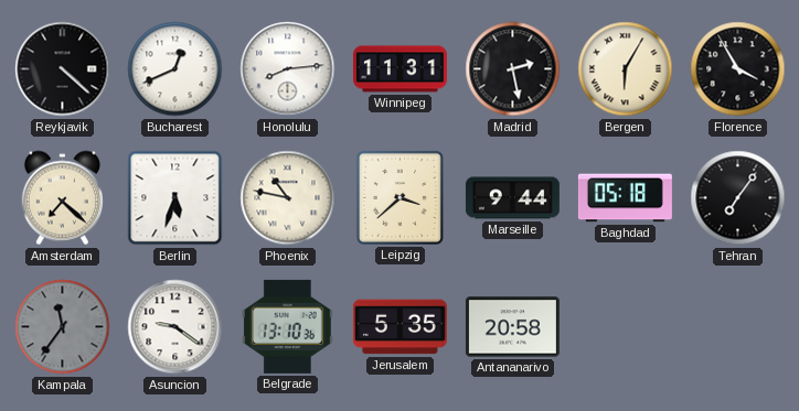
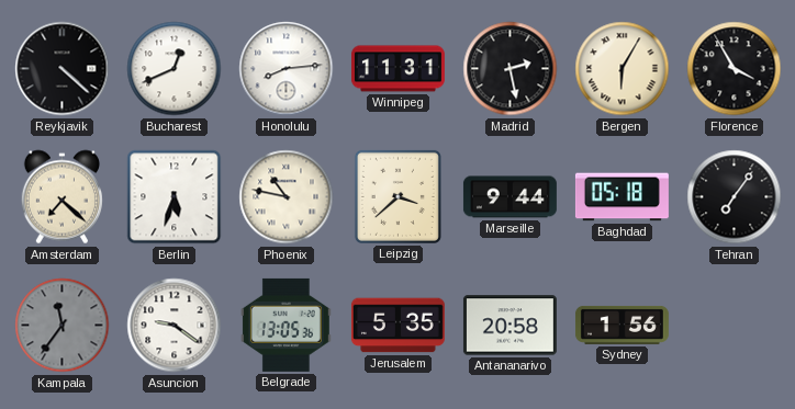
Belgrade: 13:10 -> 13:05
Sydney: none -> 1:56
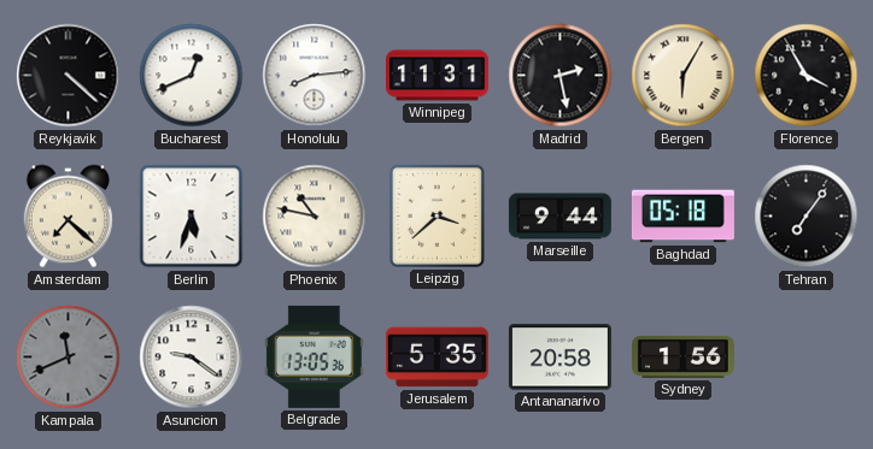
Kampala: 11:36 -> 11:41
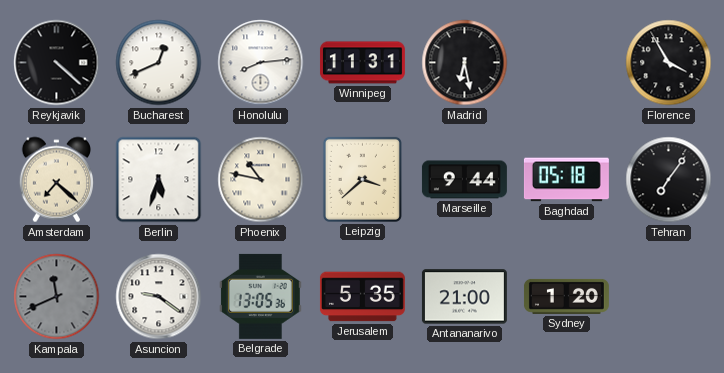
Madrid: 2:28 -> 6:28
Bergen: 6:05 -> none
Antananarivo: 20:58 -> 21:00
Sydney: 1:56 -> 1:20
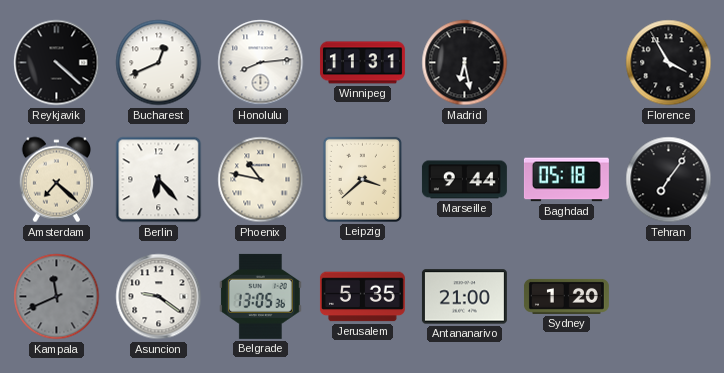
Berlin: 5:33 -> 6:23
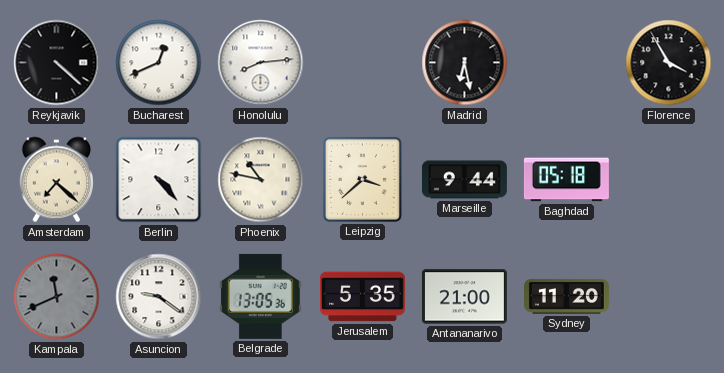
Winnipeg: 11:31 -> none
Berlin: 6:23 -> 4:23
Tehran: 7:06 -> none
Sydney: 1:20 -> 11:20
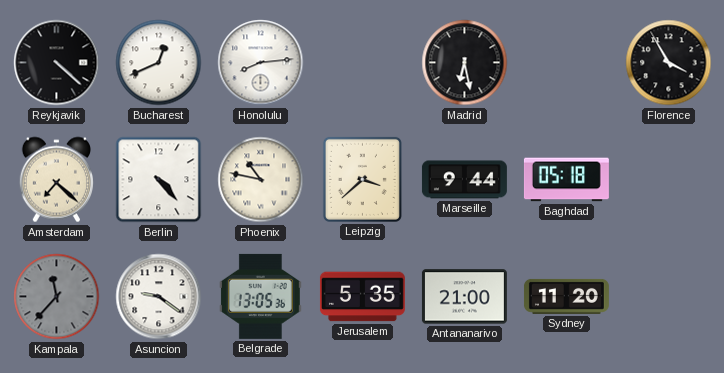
Kampala: 11:41 -> 11:37
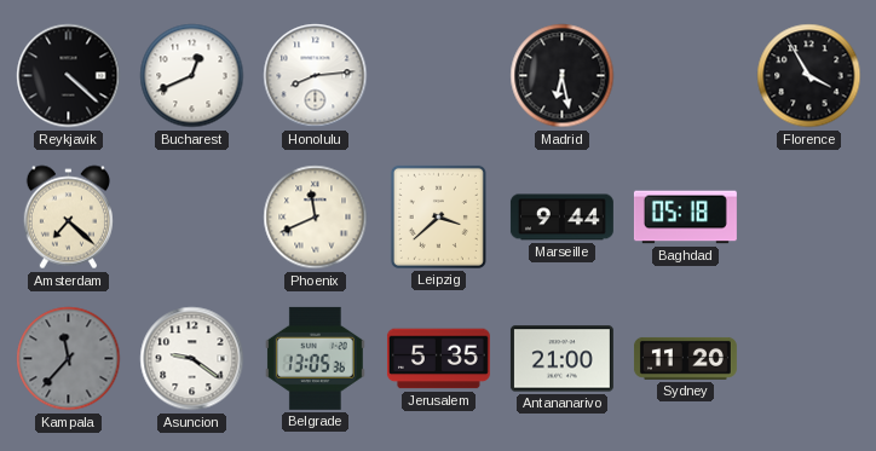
Berlin: 4:23 -> none
Phoenix: 10:47 -> 11:41
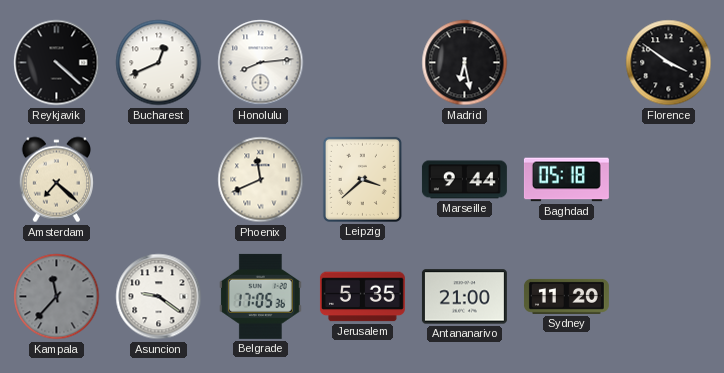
Florence: 3:55 -> 3:51
Belgrade: 13:05 -> 17:05
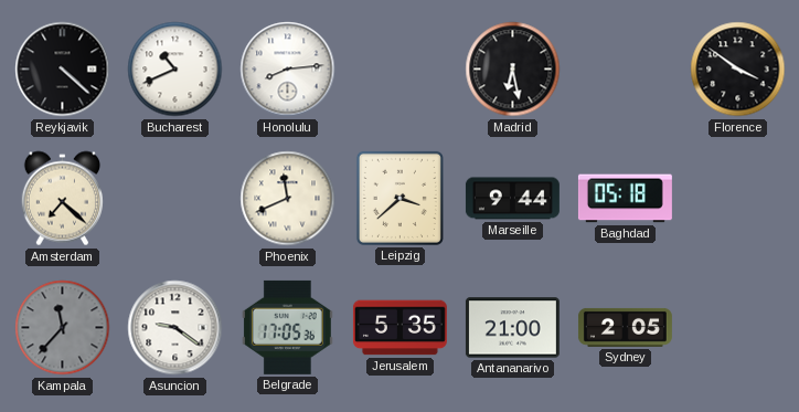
Bucharest: 12:41 -> 10:41
Sydney: 11:20 -> 2:05
